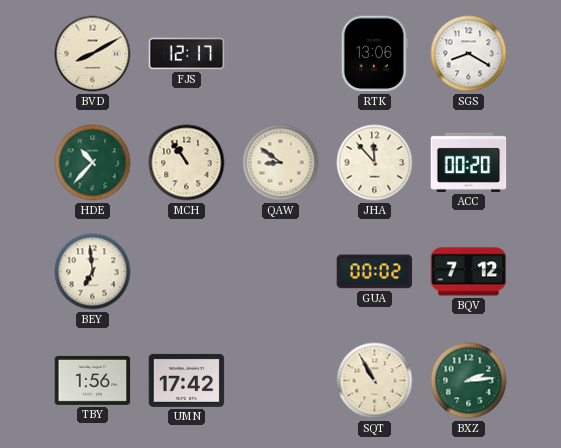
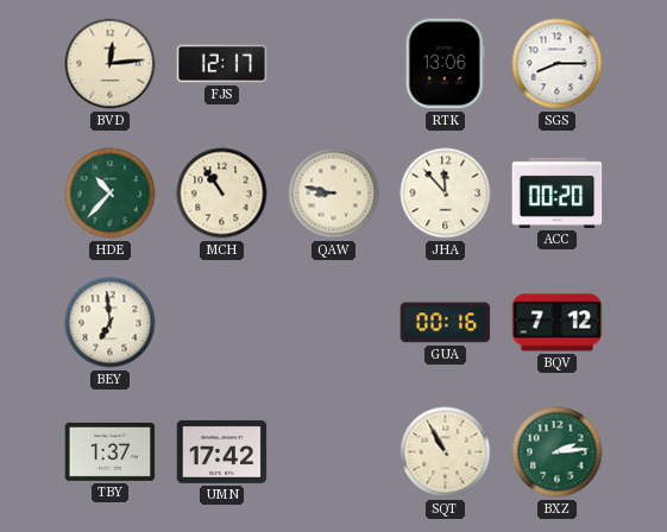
BVD: 8:10 -> 12:14
SGS: 8:20 -> 8:15
QAW: 8:51 -> 8:47
GUA: 00:02 -> 00:16
TBY: 1:56 -> 1:37
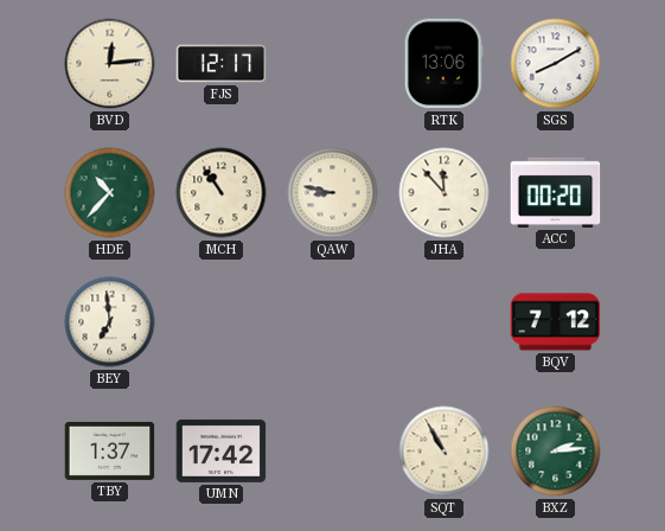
SGS: 8:15 -> 8:10
GUA: 00:16 -> none
